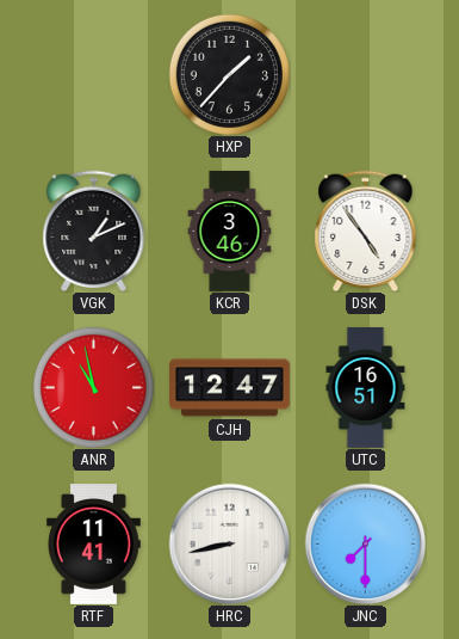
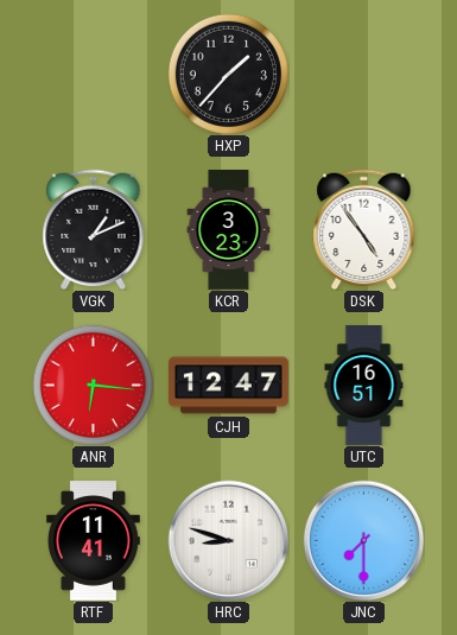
KCR: 3:46 -> 3:23
ANR: 10:58 -> 6:16
HRC: 8:43 -> 8:48
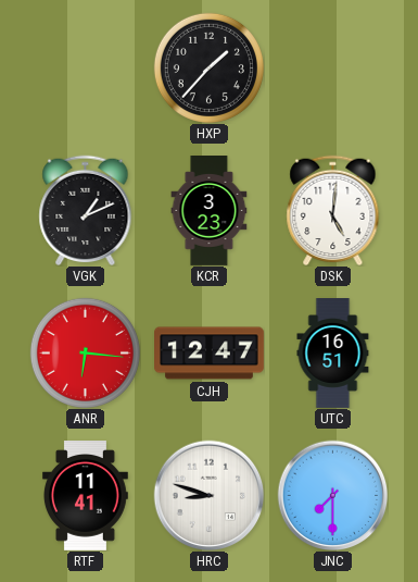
DSK: 4:54 -> 5:01
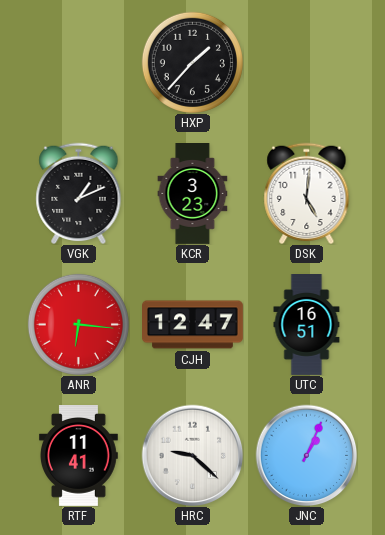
HRC: 8:48 -> 9:22
JNC: 7:30 -> 1:04
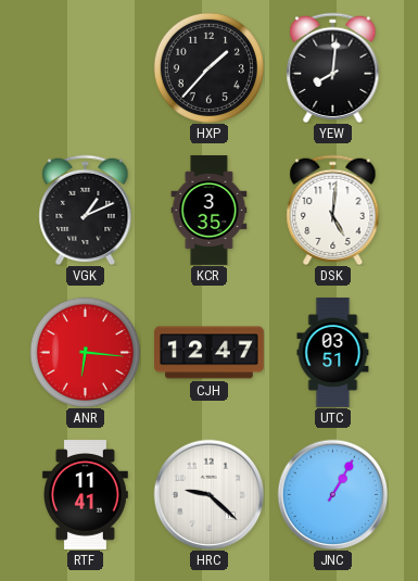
YEW: none -> 8:01
KCR: 3:23 -> 3:35
UTC: 16:51 -> 03:51
JNC: 1:04 -> 1:05
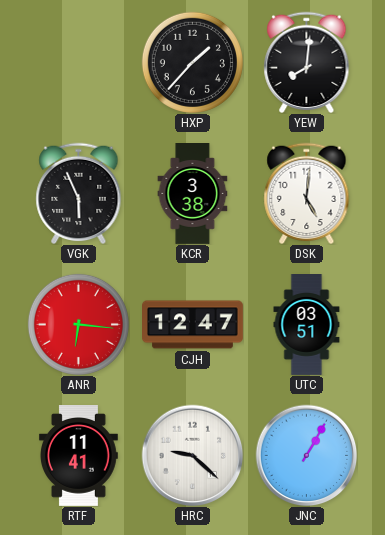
VGK: 1:11 -> 5:56
KCR: 3:35 -> 3:38
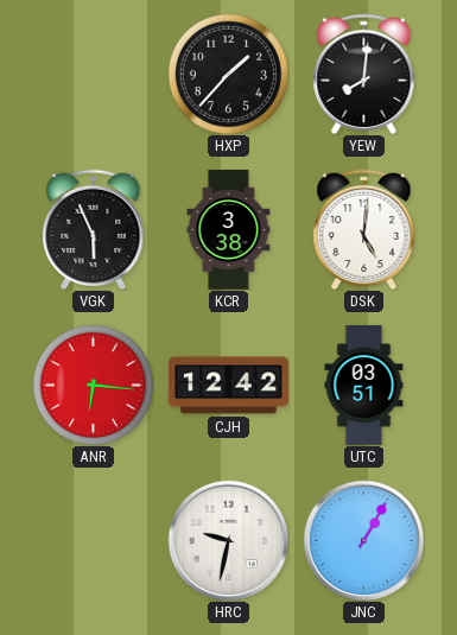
CJH: 12:47 -> 12:42
RTF: 11:41 -> none
HRC: 9:22 -> 9:32
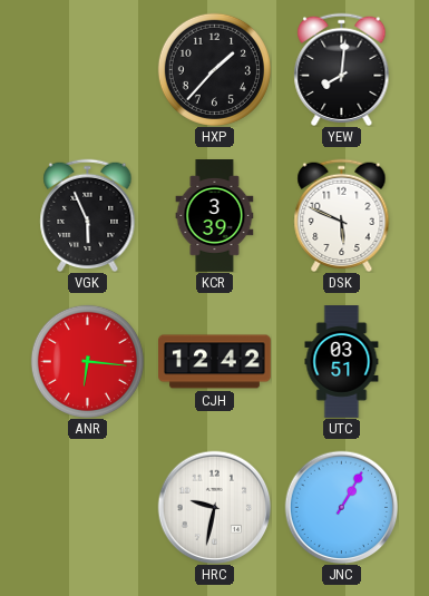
KCR: 3:38 -> 3:39
DSK: 5:01 -> 5:49
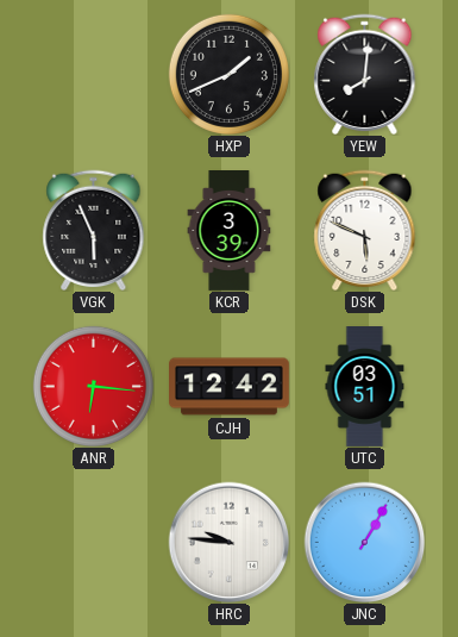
HXP: 1:37 -> 1:41
HRC: 9:32 -> 9:46
